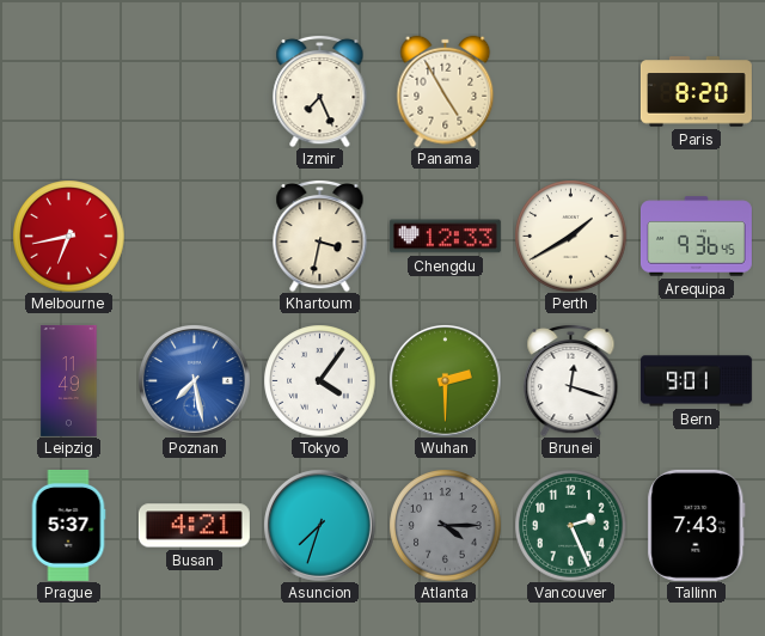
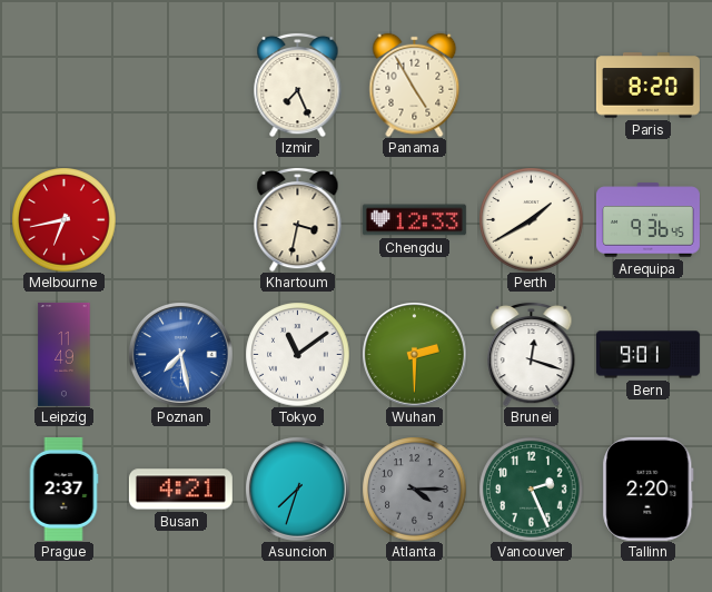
Tokyo: 4:06 -> 11:09
Prague: 5:37 -> 2:37
Tallinn: 7:43 -> 2:20
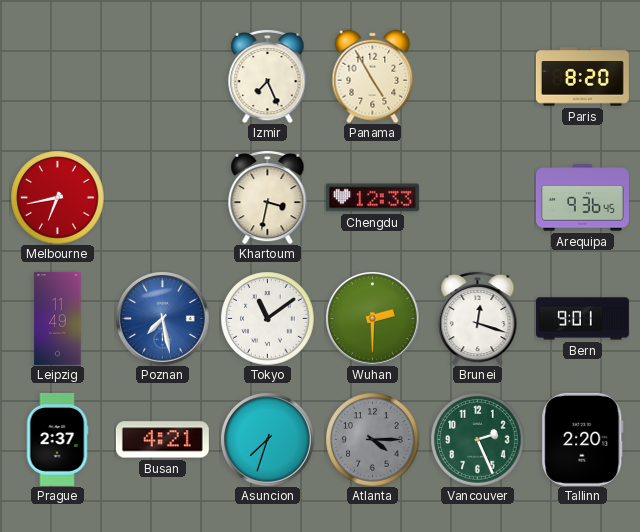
Perth: 1:40 -> none
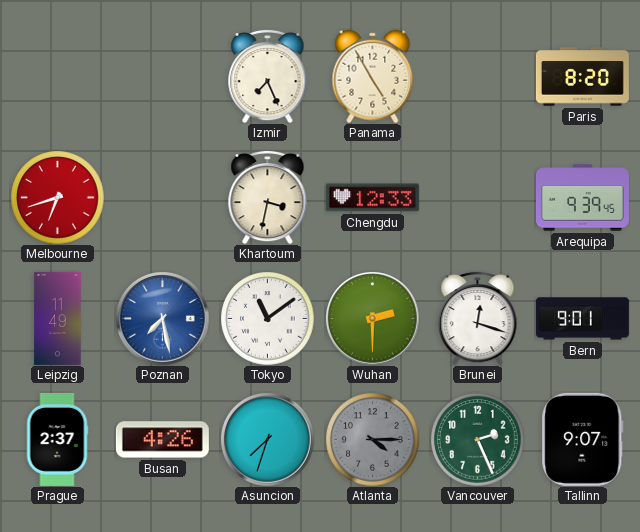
Melbourne: 6:43 -> 6:42
Arequipa: 9:36 -> 9:39
Busan: 4:21 -> 4:26
Tallinn: 2:20 -> 9:07
